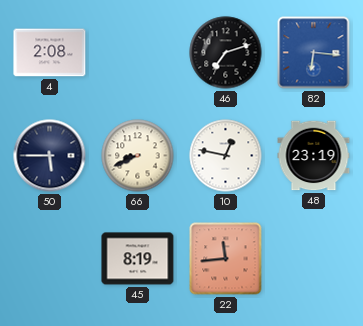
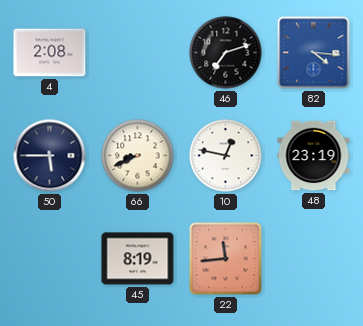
82: 6:16 -> 4:16
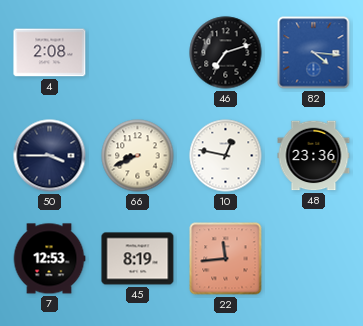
50: 5:45 -> 3:45
48: 23:19 -> 23:36
7: none -> 12:53
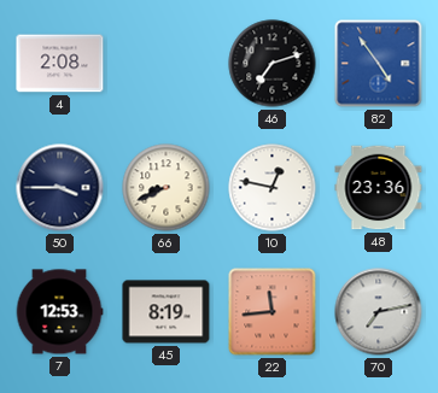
82: 4:16 -> 4:54
70: none -> 7:13
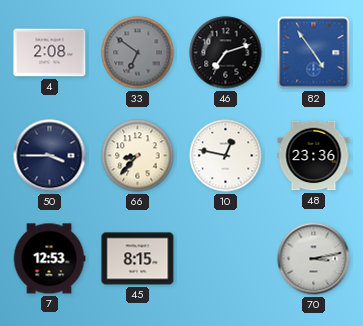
33: none -> 6:51
66: 8:41 -> 8:37
45: 8:19 -> 8:15
22: 11:44 -> none
70: 7:13 -> 3:13
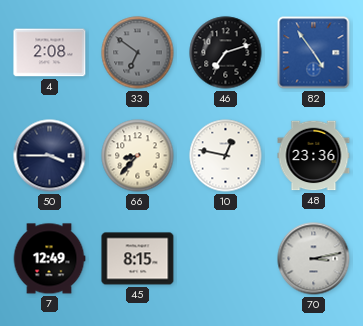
7: 12:53 -> 12:49
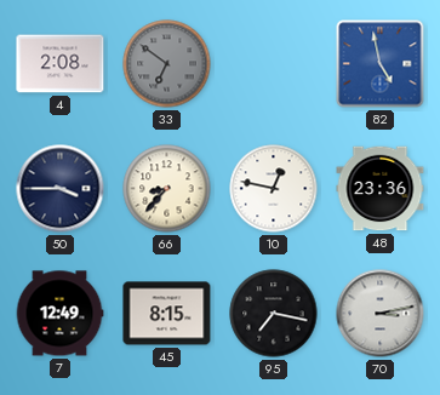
46: 7:12 -> none
82: 4:54 -> 4:58
95: none -> 7:17
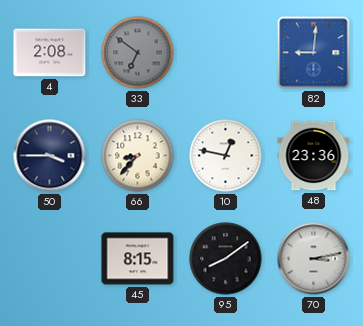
82: 4:58 -> 9:01
7: 12:49 -> none
95: 7:17 -> 8:09
